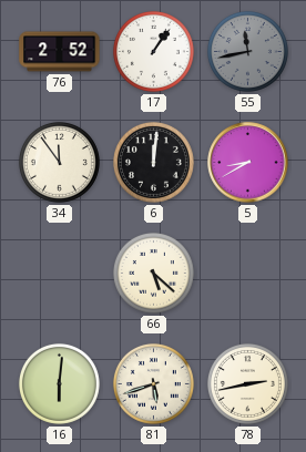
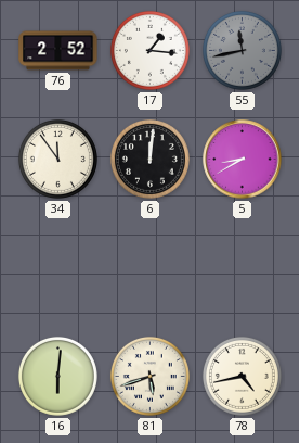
17: 1:06 -> 1:16
66: 5:22 -> none
78: 2:43 -> 4:43
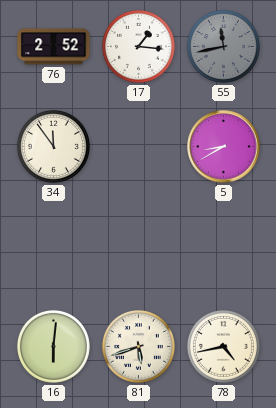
6: 12:01 -> none
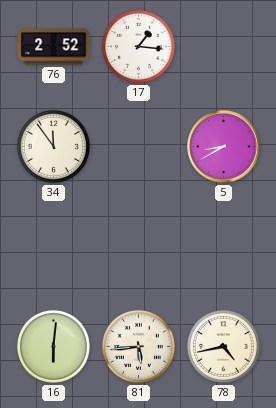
55: 11:43 -> none
81: 5:42 -> 5:44
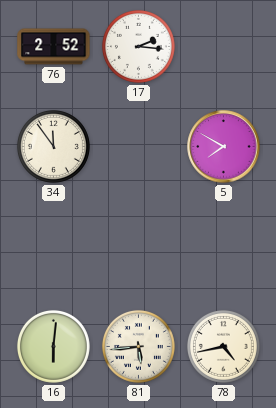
17: 1:16 -> 2:16
5: 8:40 -> 7:50
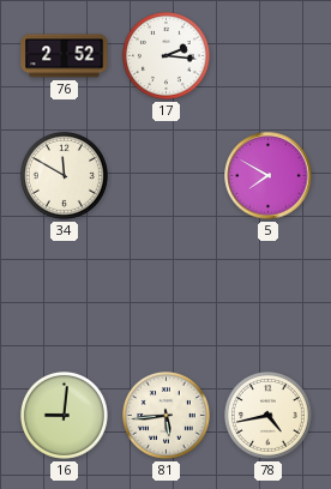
34: 11:54 -> 11:50
16: 6:01 -> 9:01
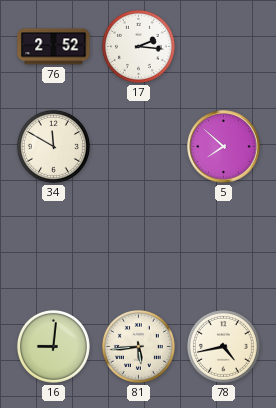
5: 7:50 -> 7:52
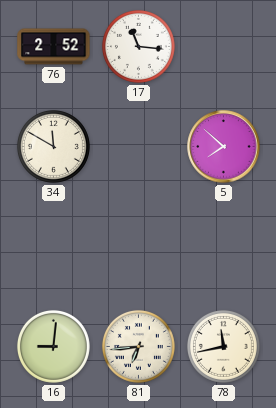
17: 2:16 -> 11:16
81: 5:44 -> 6:44
78: 4:43 -> 11:43
